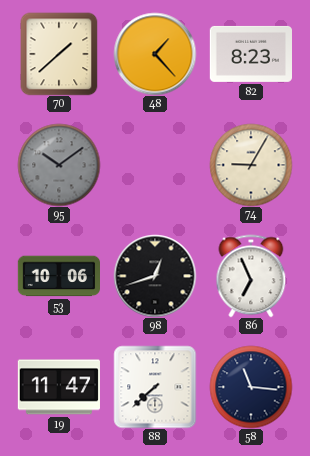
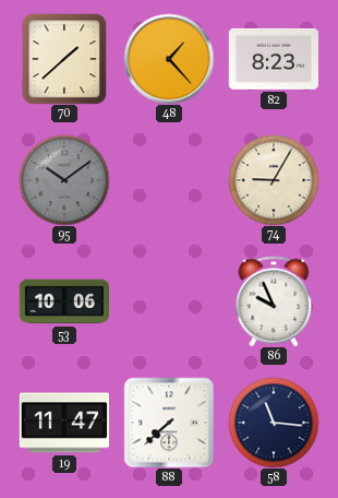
98: 12:42 -> none
86: 6:56 -> 9:56
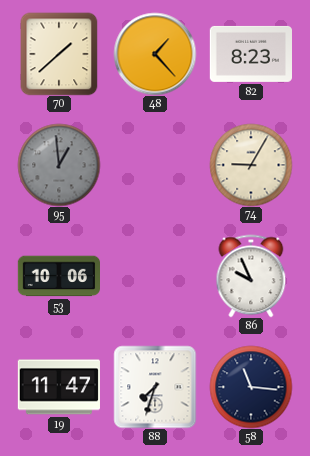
95: 10:09 -> 12:59
88: 7:38 -> 7:33
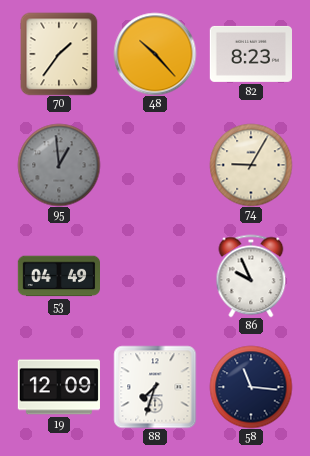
70: 1:38 -> 1:36
48: 1:23 -> 10:23
53: 10:06 -> 04:49
19: 11:47 -> 12:09
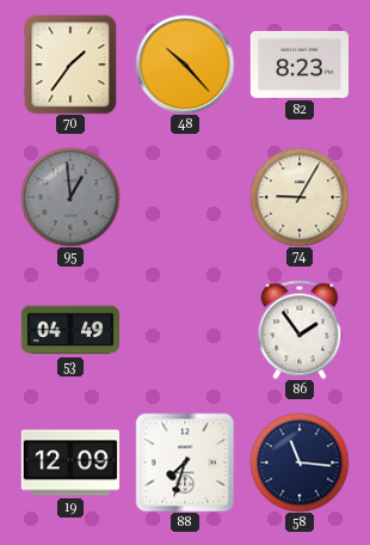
86: 9:56 -> 1:54
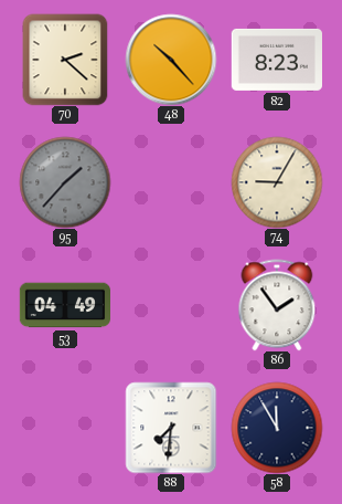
70: 1:36 -> 2:22
95: 12:59 -> 1:37
19: 12:09 -> none
88: 7:33 -> 7:31
58: 11:16 -> 11:55
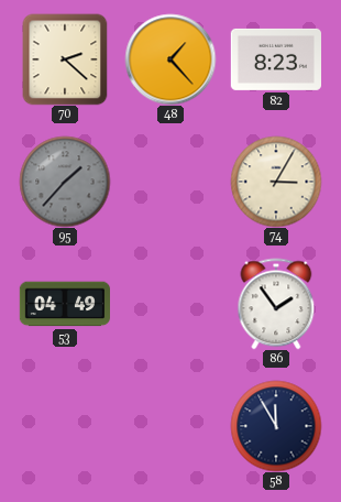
48: 10:23 -> 1:23
74: 9:05 -> 3:05
88: 7:31 -> none
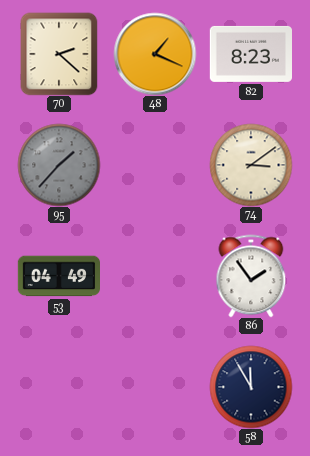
48: 1:23 -> 1:19
74: 3:05 -> 3:09
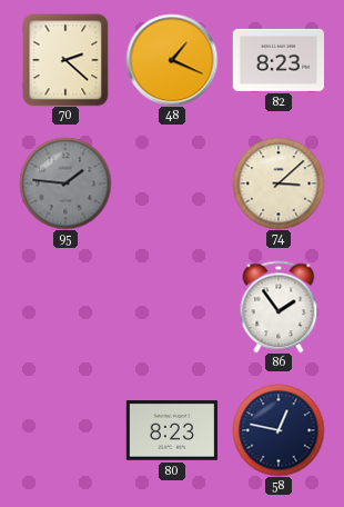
95: 1:37 -> 1:46
74: 3:09 -> 3:08
53: 04:49 -> none
80: none -> 8:23
58: 11:55 -> 12:47
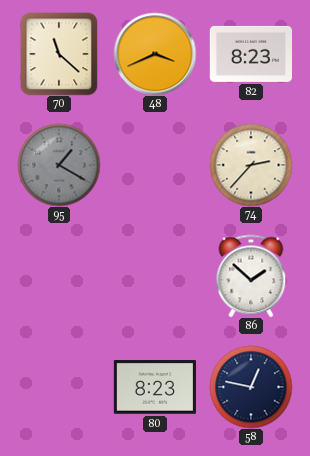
70: 2:22 -> 11:22
48: 1:19 -> 3:41
95: 1:46 -> 1:20
74: 3:08 -> 2:37
86: 1:54 -> 1:52
